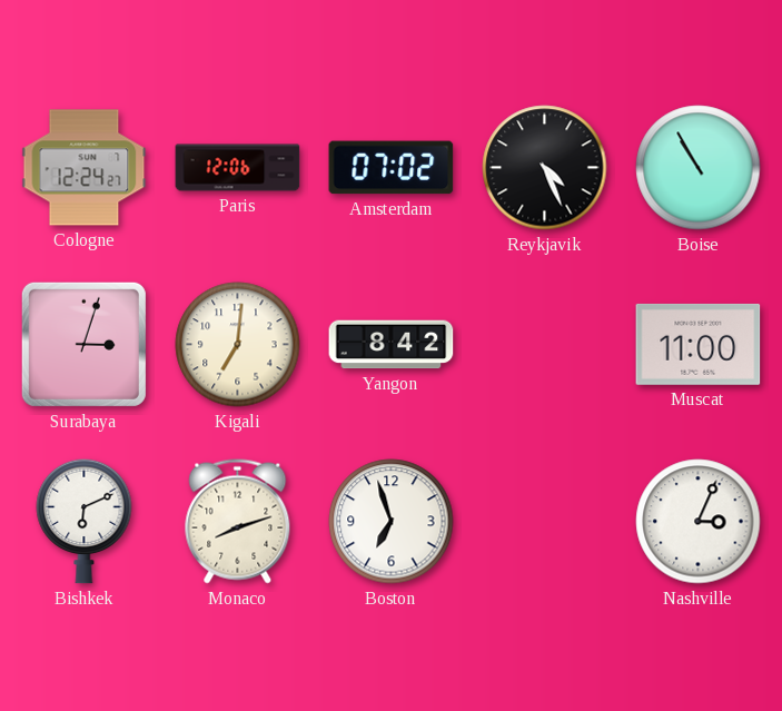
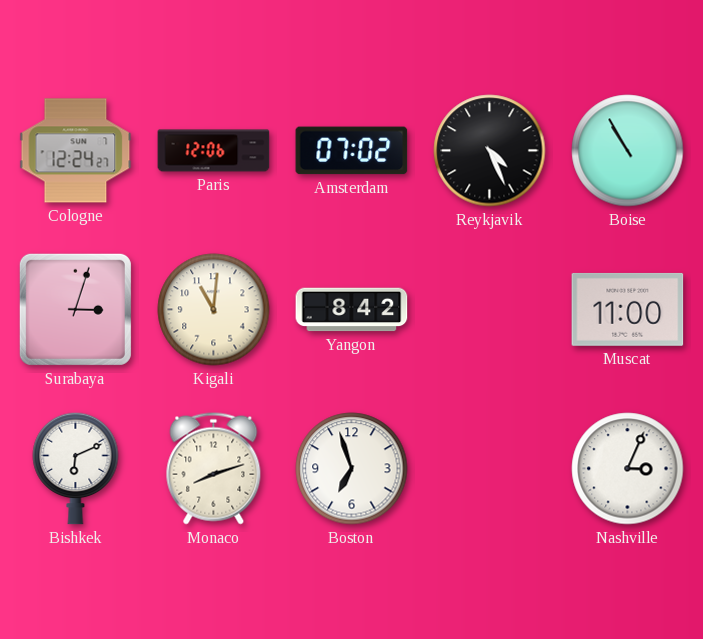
Kigali: 7:01 -> 11:01
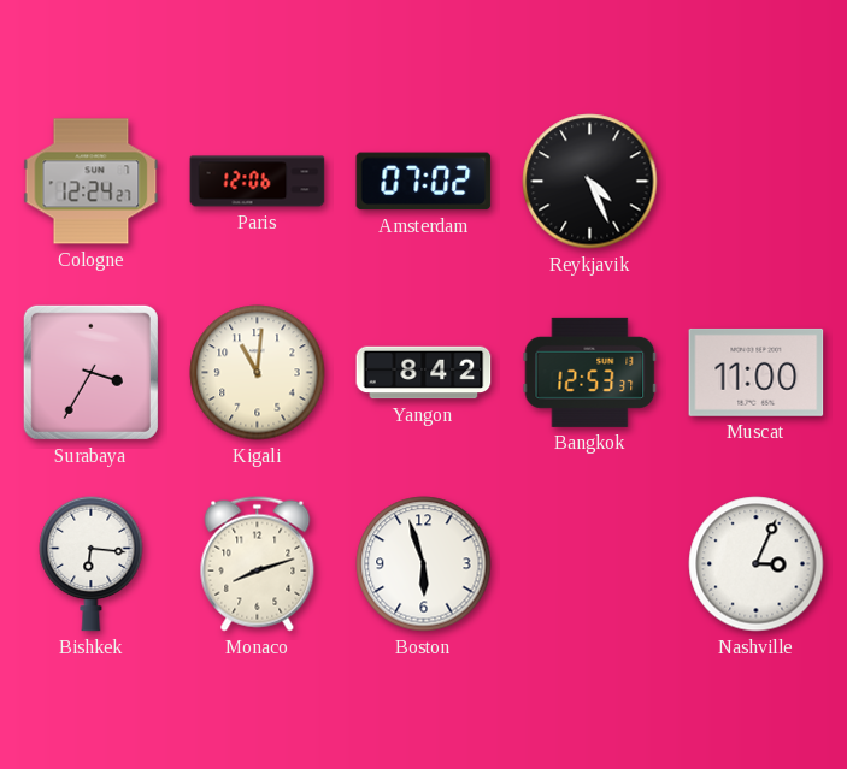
Boise: 10:55 -> none
Surabaya: 3:03 -> 3:35
Bangkok: none -> 12:53
Bishkek: 6:11 -> 6:16
Boston: 6:57 -> 5:57
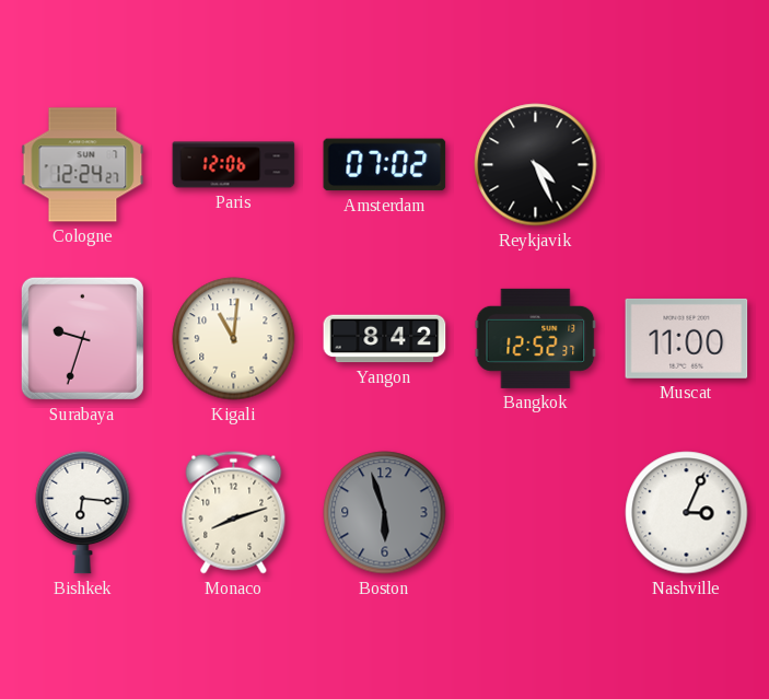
Surabaya: 3:35 -> 9:33
Bangkok: 12:53 -> 12:52
Boston dial: white -> grey
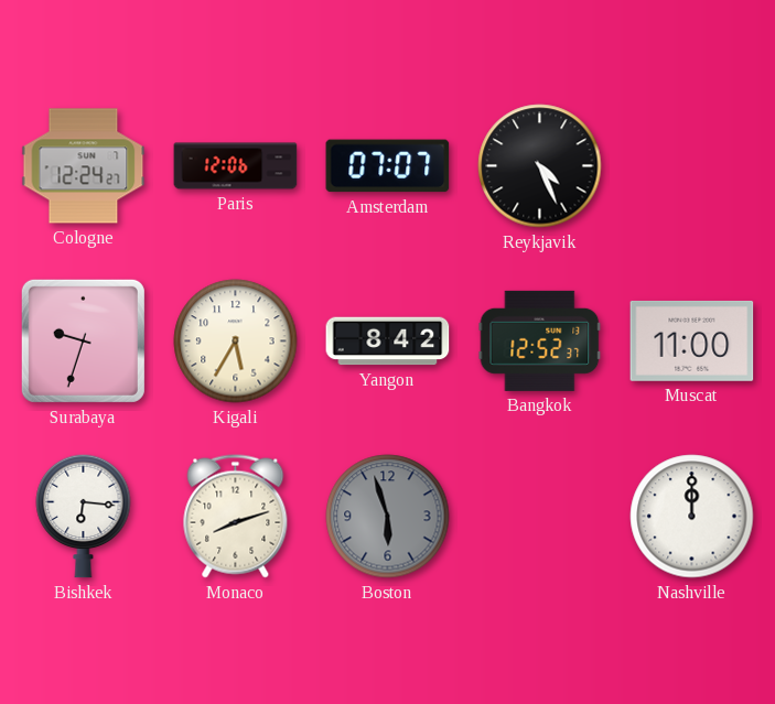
Amsterdam: 07:02 -> 07:07
Kigali: 11:01 -> 5:35
Nashville: 3:04 -> 12:00
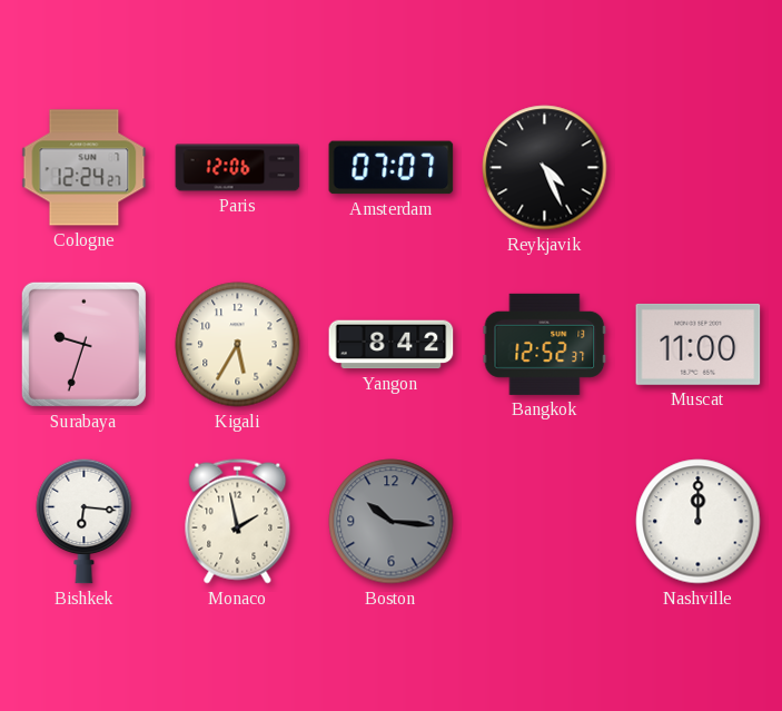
Monaco: 8:12 -> 1:58
Boston: 5:57 -> 10:16
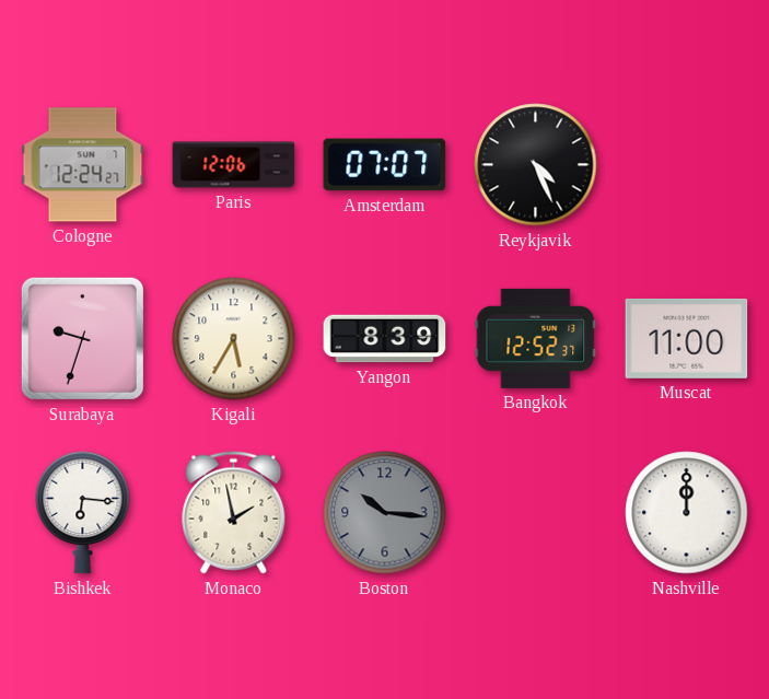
Yangon: 8:42 -> 8:39
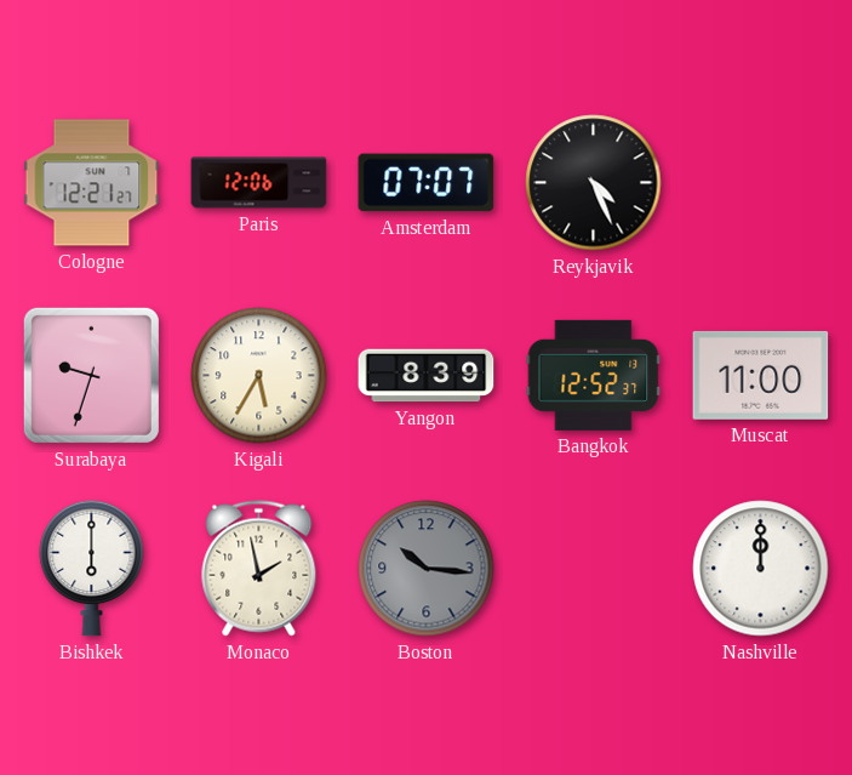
Cologne: 12:24 -> 12:21
Bishkek: 6:16 -> 6:00
